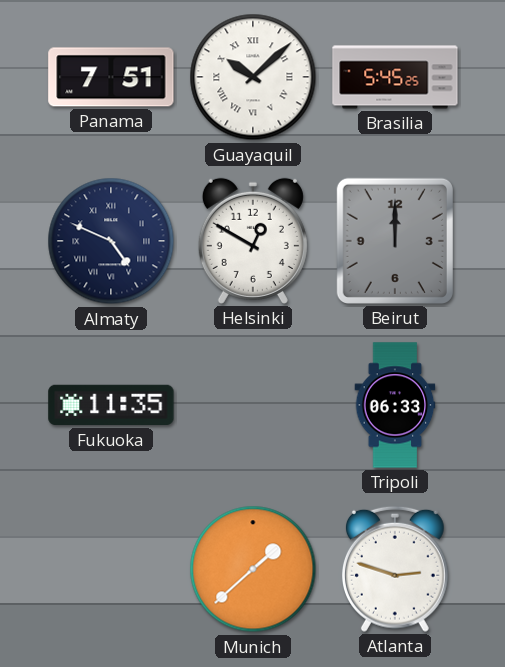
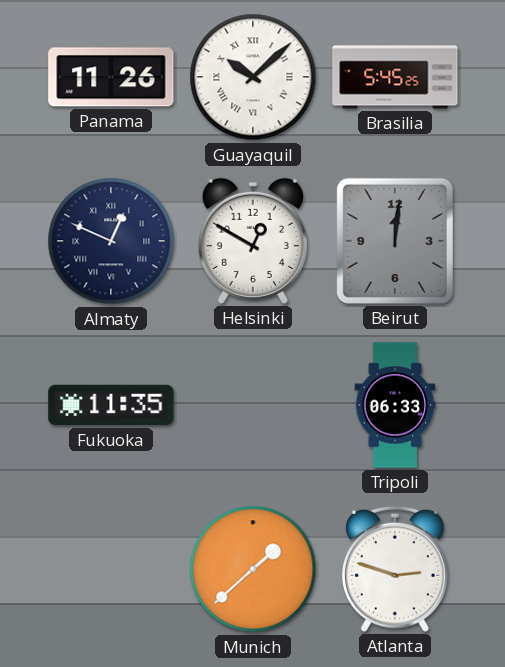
Panama: 7:51 -> 11:26
Almaty: 4:49 -> 12:49
Beirut: 12:00 -> 12:01
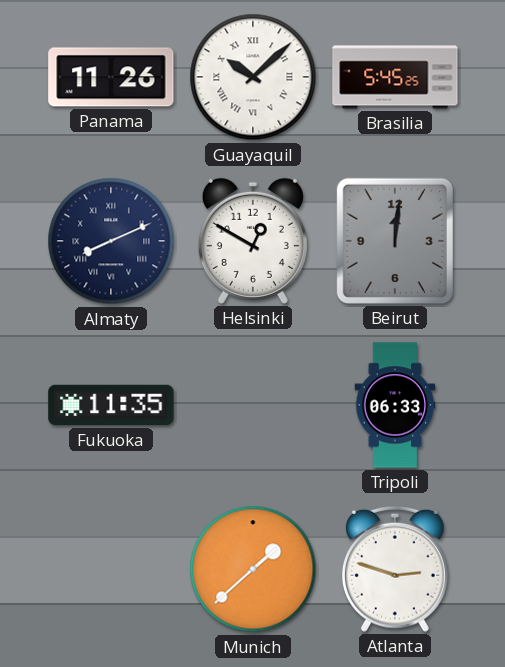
Almaty: 12:49 -> 8:11
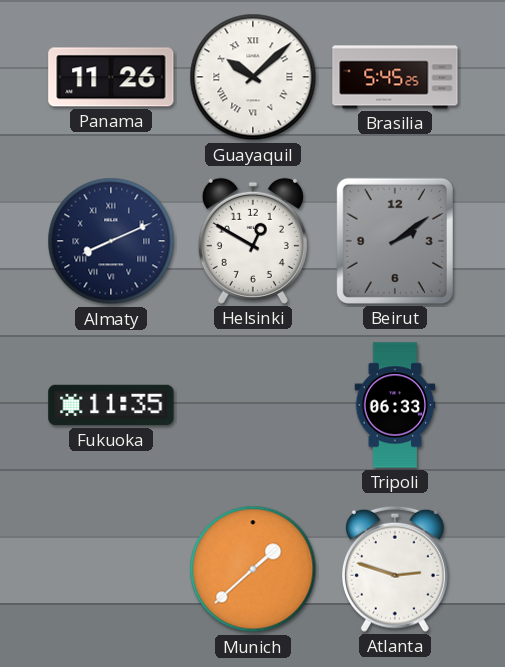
Beirut: 12:01 -> 2:09
